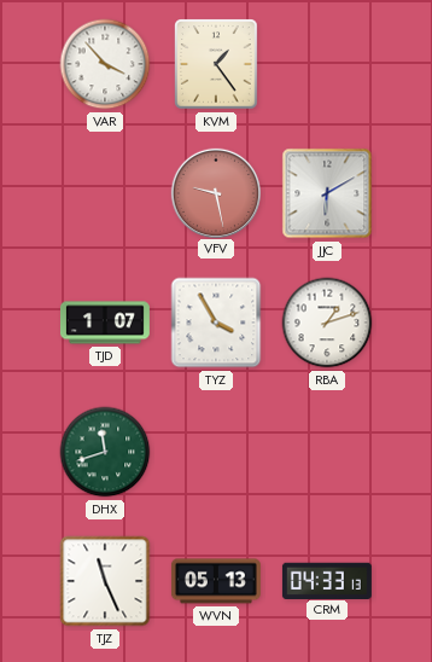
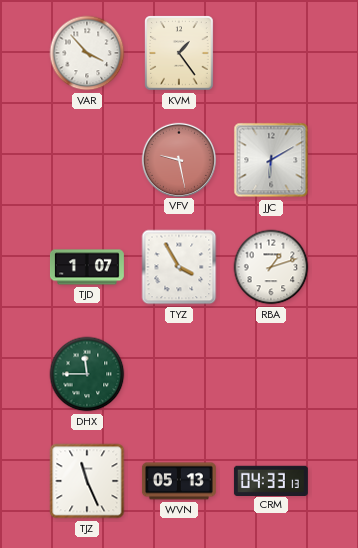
DHX: 11:42 -> 11:45
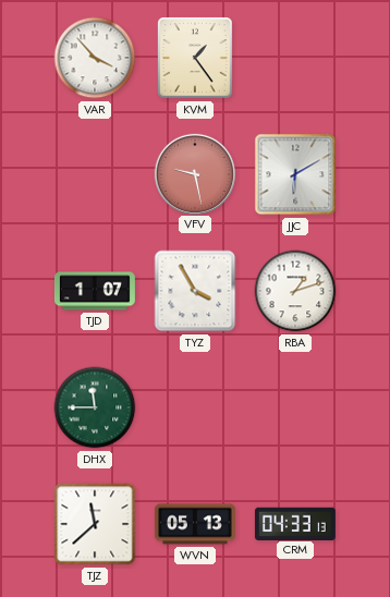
TJZ: 11:26 -> 11:38
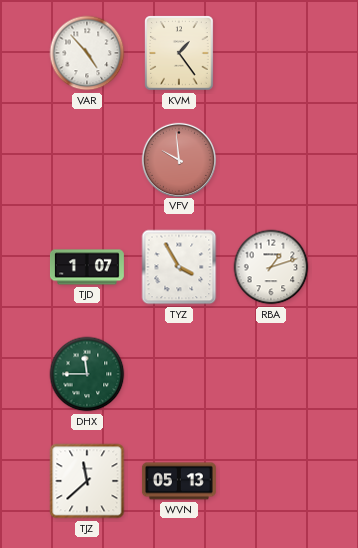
VAR: 3:53 -> 4:53
VFV: 9:28 -> 9:59
JJC: 6:10 -> none
CRM: 04:33 -> none
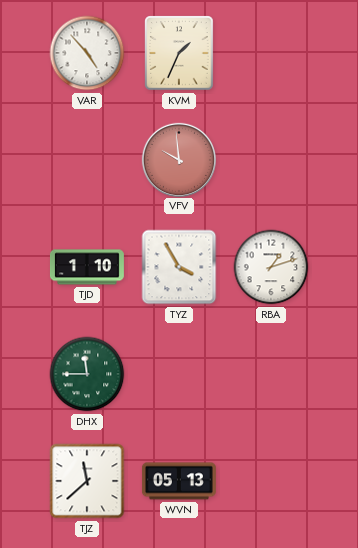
KVM: 1:24 -> 1:34
TJD: 1:07 -> 1:10
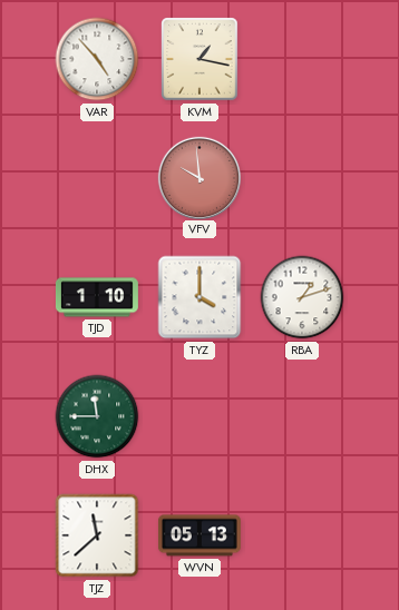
KVM: 1:34 -> 1:17
TYZ: 3:55 -> 4:00
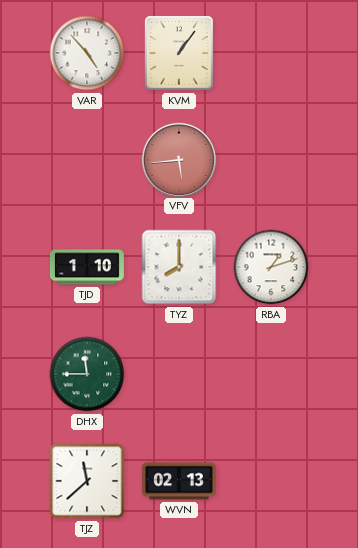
KVM: 1:17 -> 1:06
VFV: 9:59 -> 5:44
TYZ: 4:00 -> 8:00
WVN: 05:13 -> 02:13
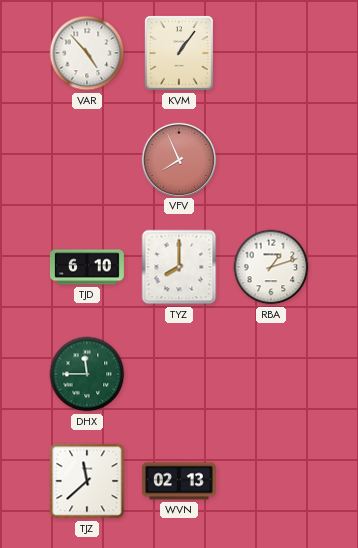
VFV: 5:44 -> 7:56
TJD: 1:10 -> 6:10
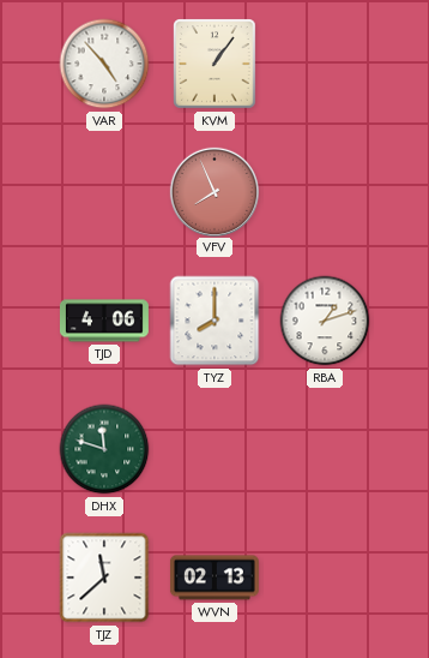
TJD: 6:10 -> 4:06
DHX: 11:45 -> 11:48
